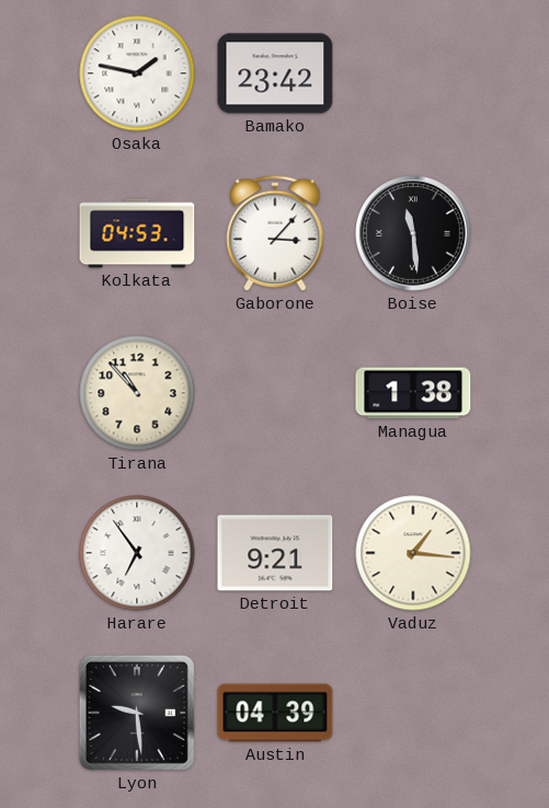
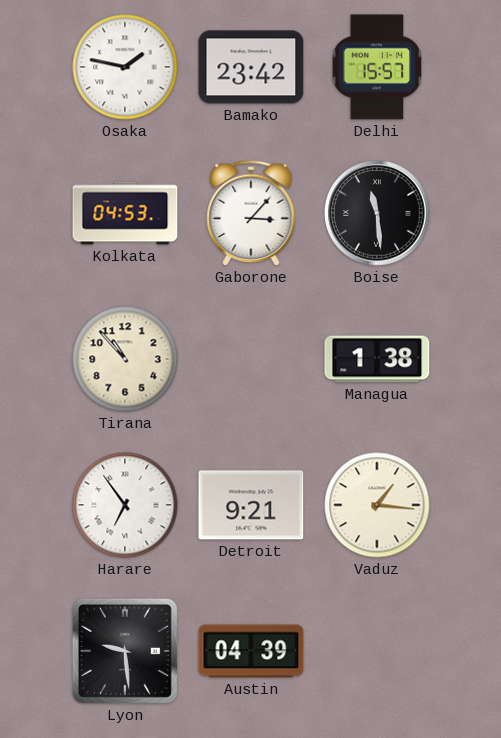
Delhi: none -> 15:57
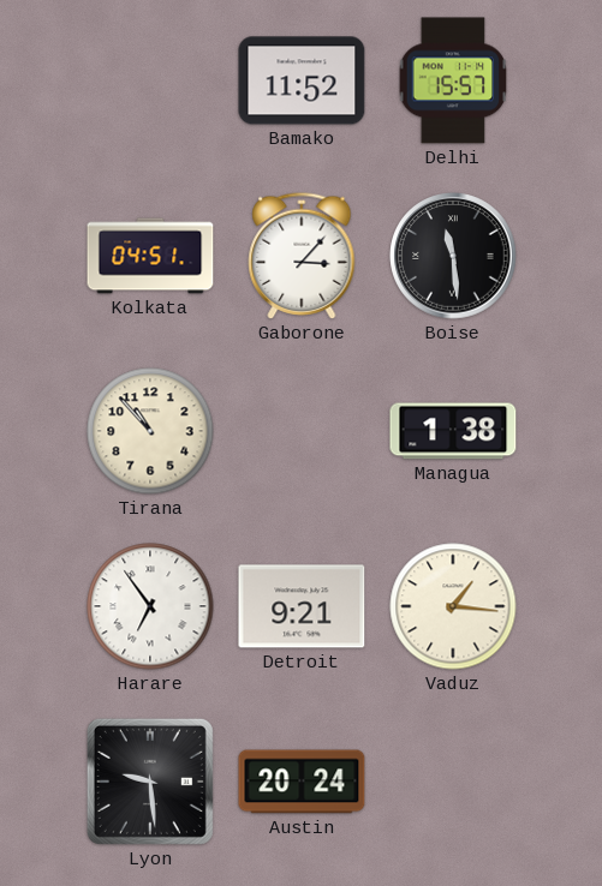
Osaka: 1:47 -> none
Bamako: 23:42 -> 11:52
Kolkata: 04:53 -> 04:51
Austin: 04:39 -> 20:24
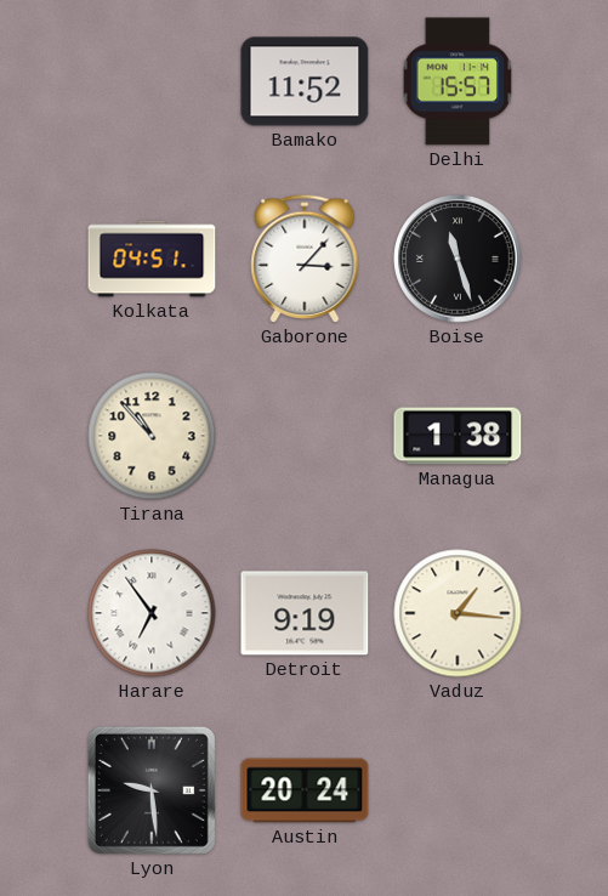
Boise: 11:29 -> 11:27
Detroit: 9:21 -> 9:19
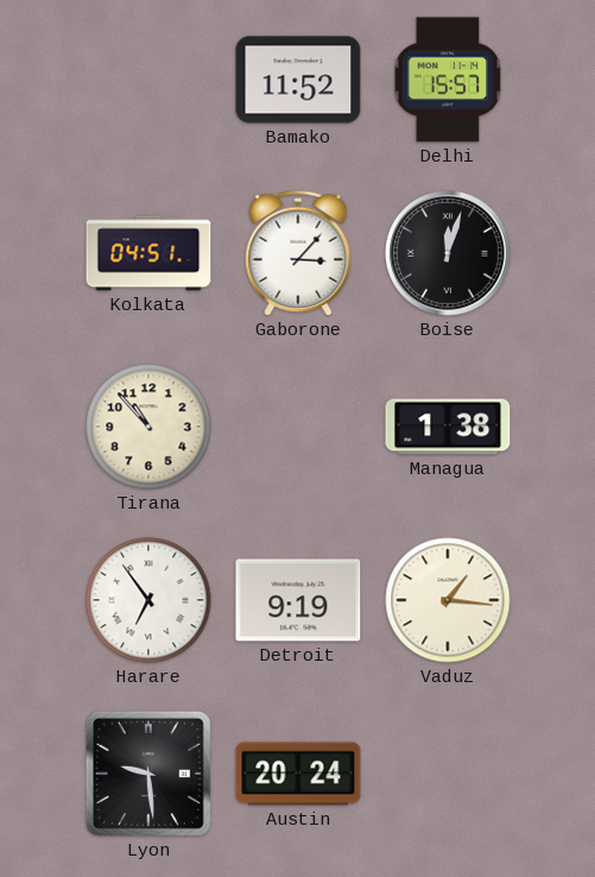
Boise: 11:27 -> 12:03
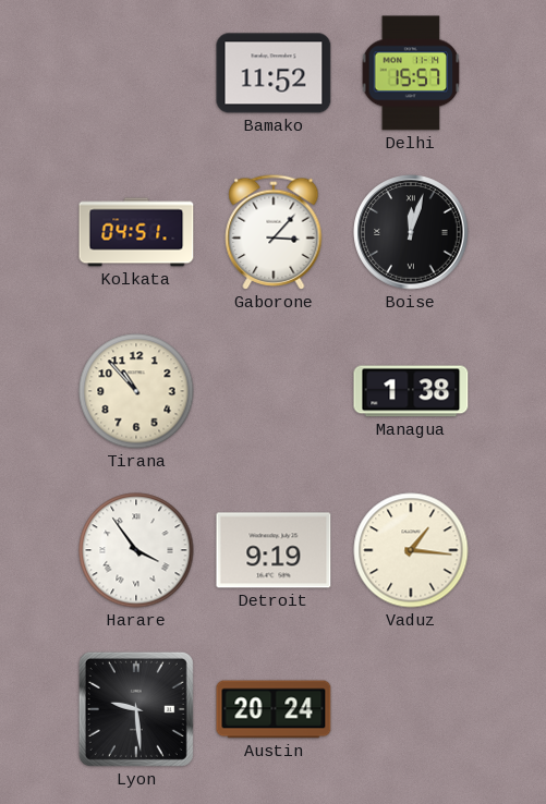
Harare: 6:54 -> 3:54
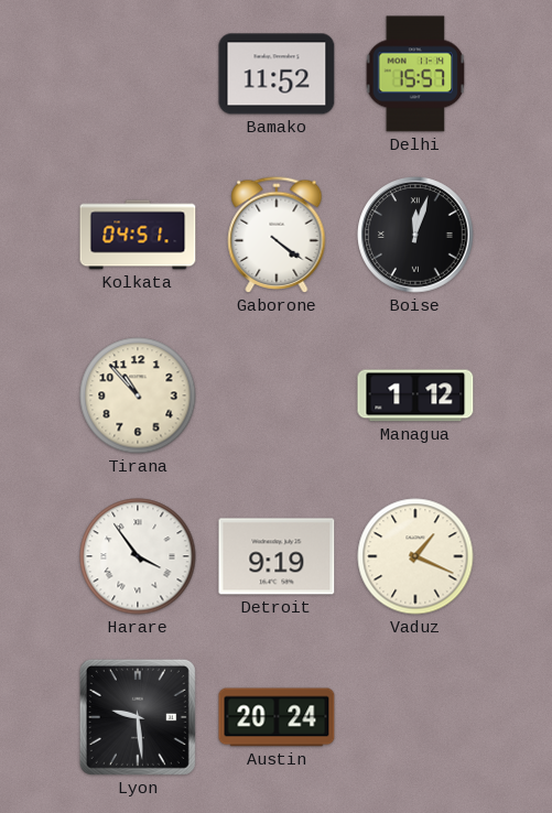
Gaborone: 3:07 -> 4:21
Managua: 1:38 -> 1:12
Vaduz: 1:16 -> 1:19
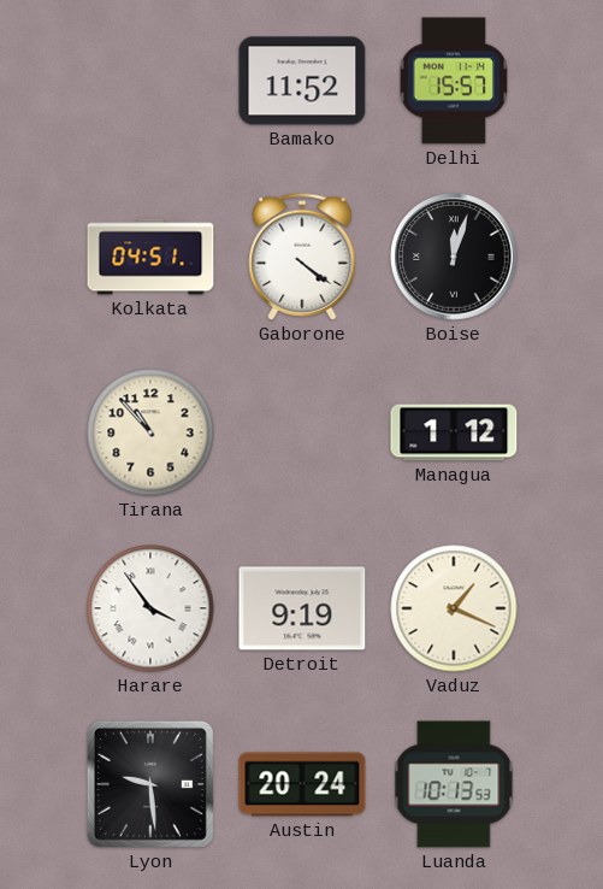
Luanda: none -> 10:13
